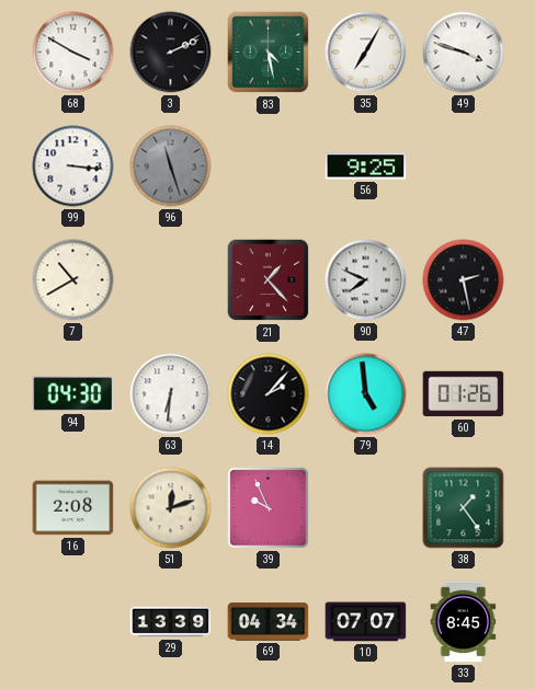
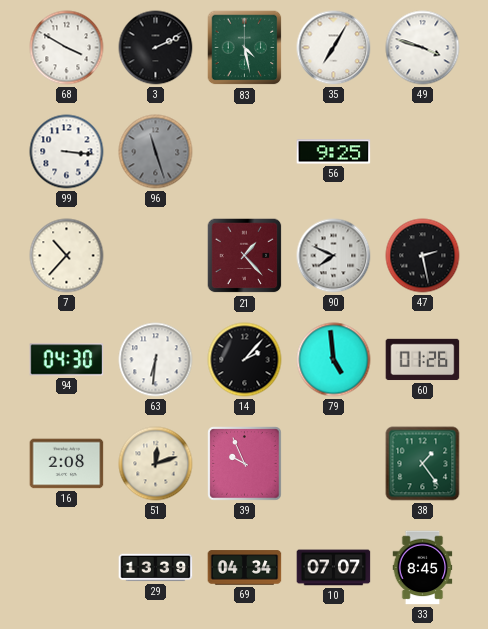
7: 10:40 -> 10:37
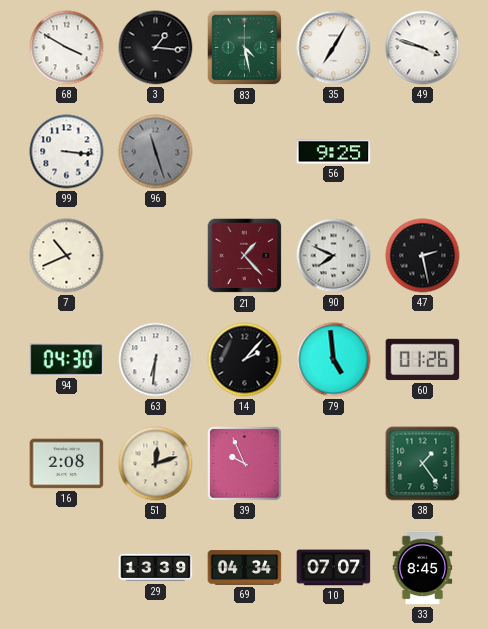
3: 2:11 -> 1:16
7: 10:37 -> 10:41
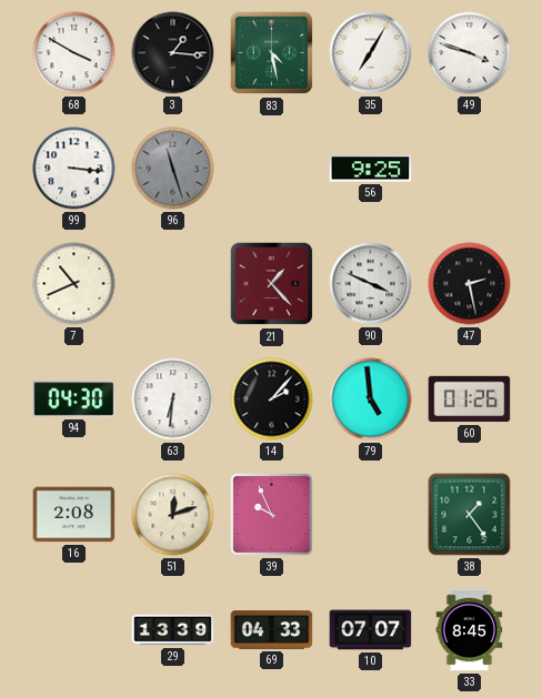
90: 7:49 -> 3:49
69: 04:34 -> 04:33
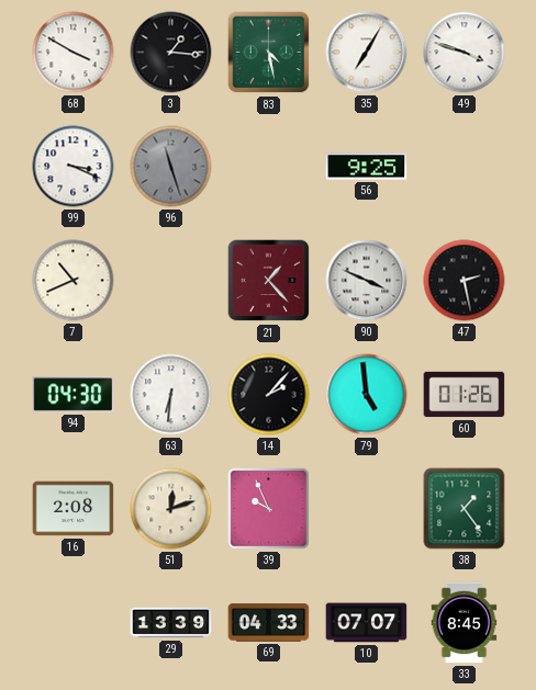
99: 3:16 -> 3:19
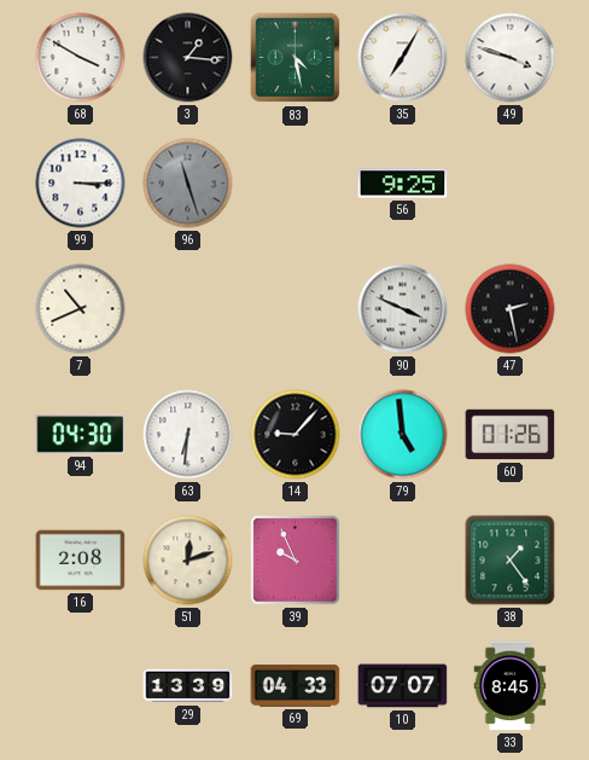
99: 3:19 -> 3:15
21: 1:23 -> none
14: 2:07 -> 9:07
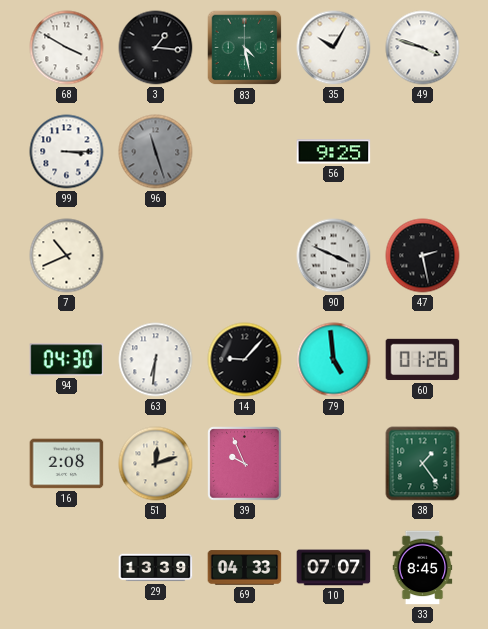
35: 7:05 -> 10:05
